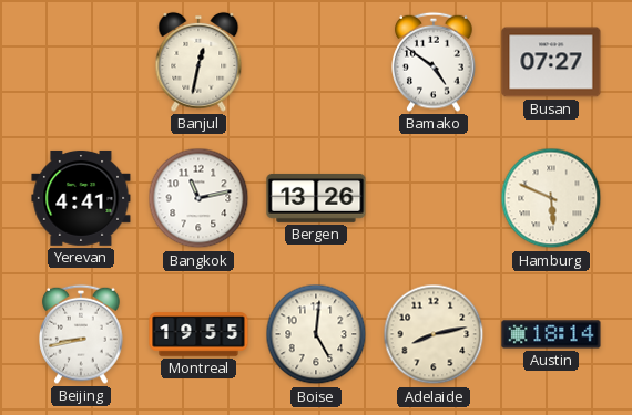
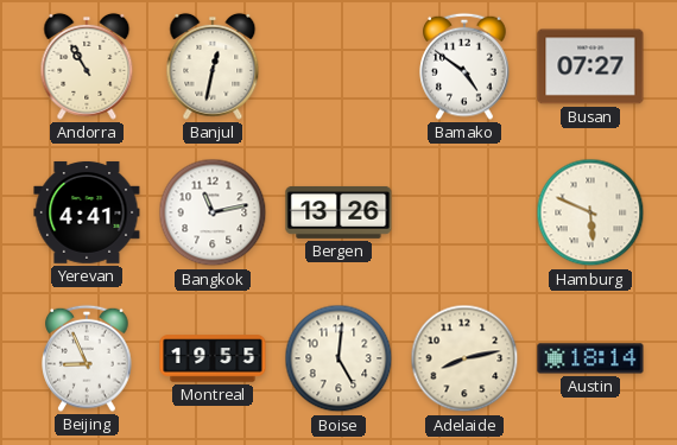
Andorra: none -> 10:55
Beijing: 8:43 -> 8:56
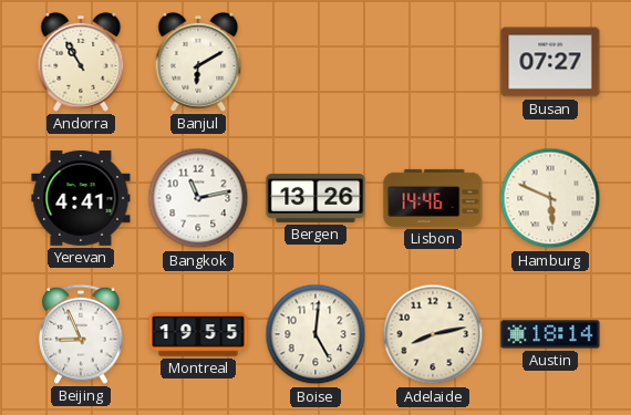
Banjul: 12:32 -> 6:10
Bamako: 4:51 -> none
Lisbon: none -> 14:46
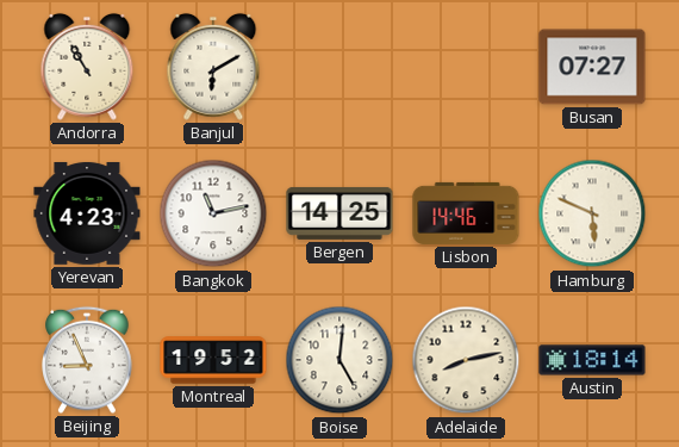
Yerevan: 4:41 -> 4:23
Bergen: 13:26 -> 14:25
Montreal: 19:55 -> 19:52
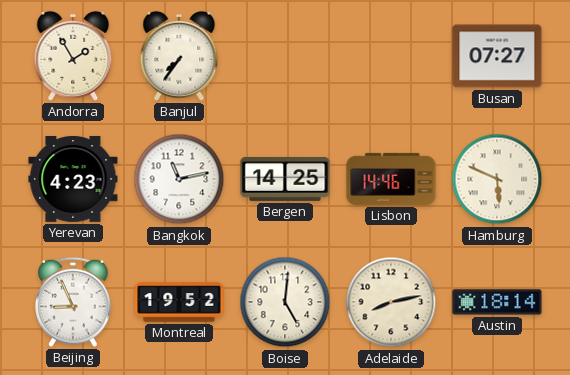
Andorra: 10:55 -> 1:55
Banjul: 6:10 -> 7:36
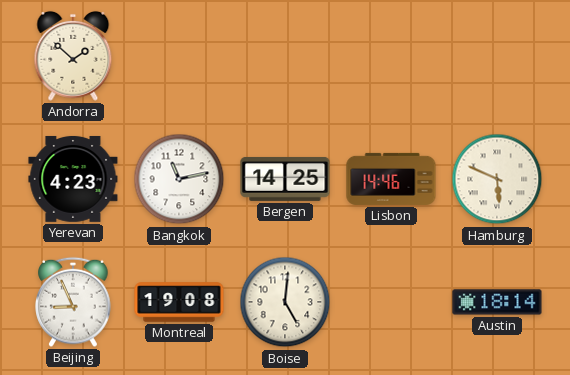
Andorra: 1:55 -> 1:52
Banjul: 7:36 -> none
Busan: 07:27 -> none
Montreal: 19:52 -> 19:08
Adelaide: 8:13 -> none
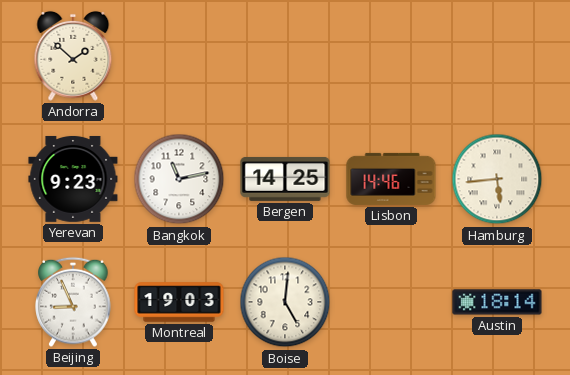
Yerevan: 4:23 -> 9:23
Hamburg: 5:49 -> 5:44
Montreal: 19:08 -> 19:03
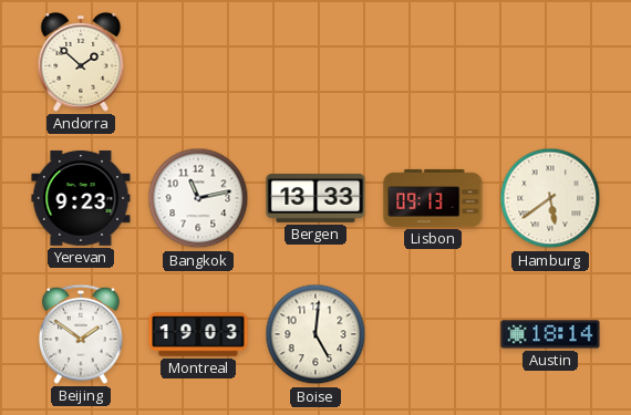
Bergen: 14:25 -> 13:33
Lisbon: 14:46 -> 09:13
Hamburg: 5:44 -> 5:39
Beijing: 8:56 -> 1:51
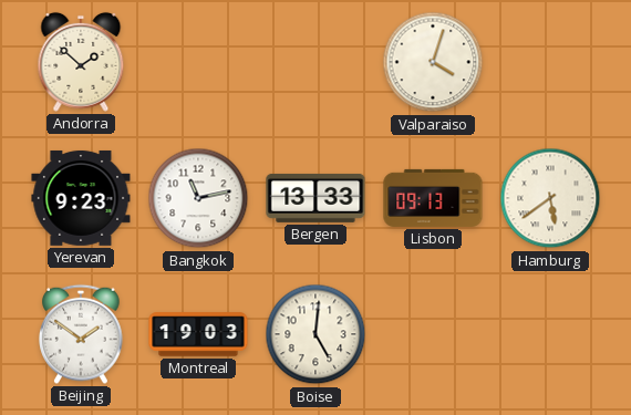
Valparaiso: none -> 4:03
Austin: 18:14 -> none
